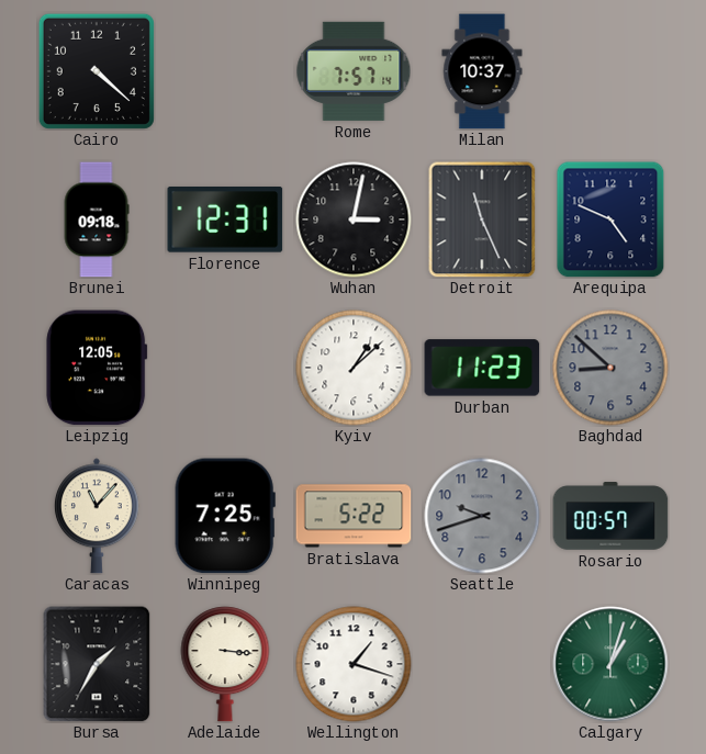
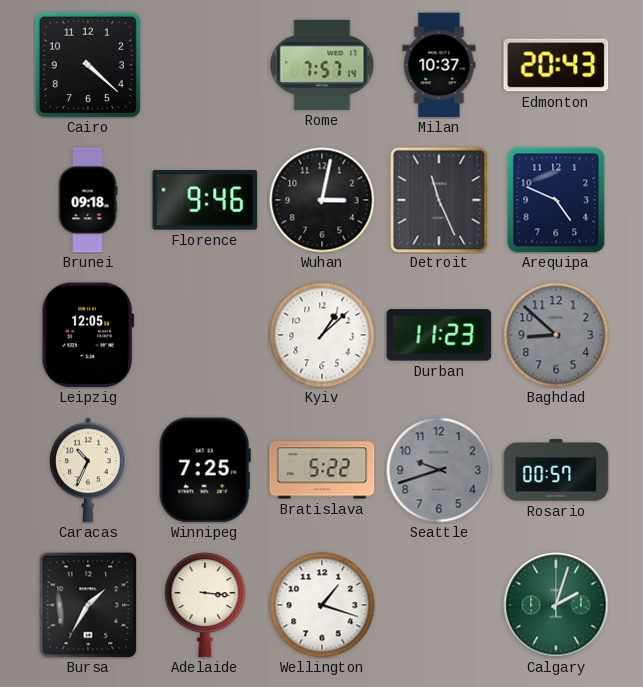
Edmonton: none -> 20:43
Florence: 12:31 -> 9:46
Caracas: 11:07 -> 10:34
Calgary: 1:03 -> 2:03
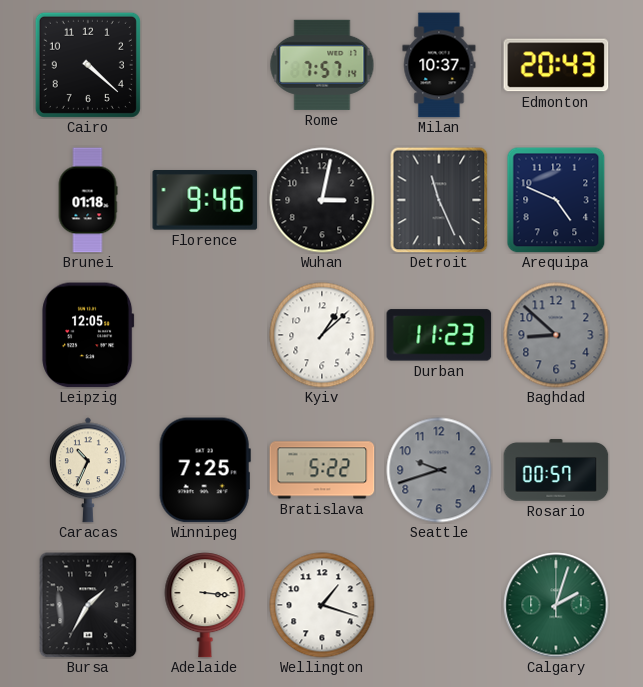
Brunei: 09:18 -> 01:18
